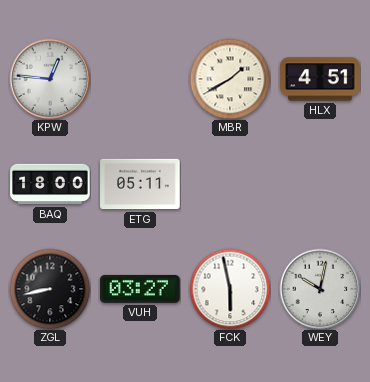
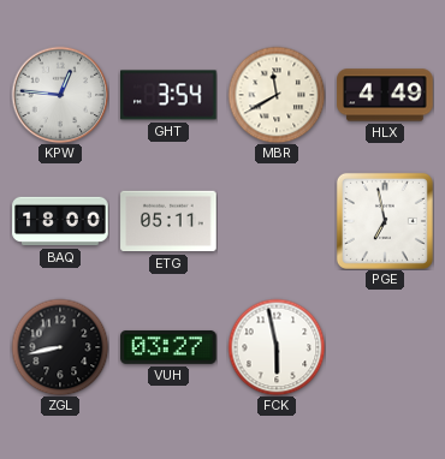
GHT: none -> 3:54
MBR: 1:40 -> 11:40
HLX: 4:51 -> 4:49
PGE: none -> 6:58
WEY: 10:02 -> none
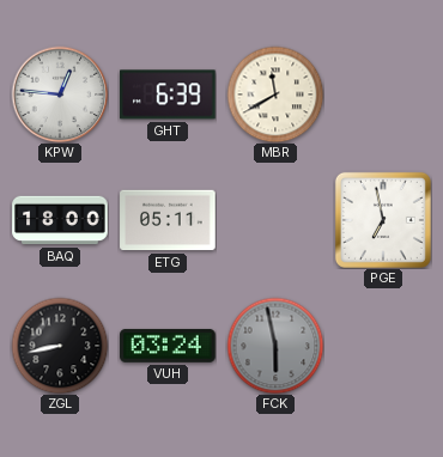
GHT: 3:54 -> 6:39
HLX: 4:49 -> none
VUH: 03:27 -> 03:24
FCK dial: white -> grey
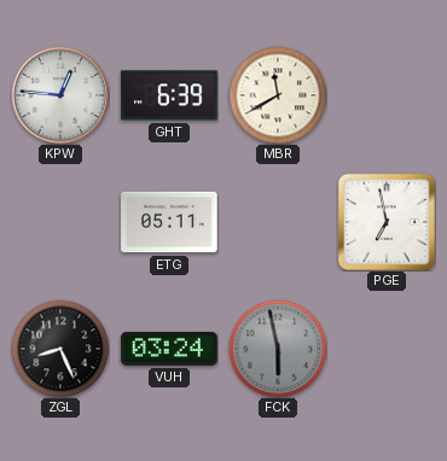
BAQ: 18:00 -> none
ZGL: 8:43 -> 8:26
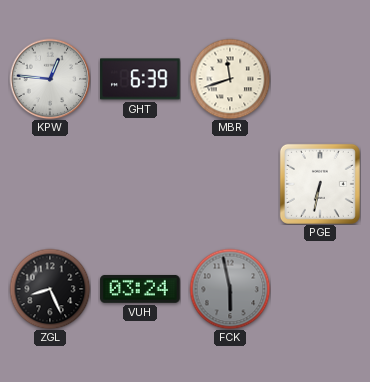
MBR: 11:40 -> 11:42
ETG: 05:11 -> none
PGE: 6:58 -> 6:32
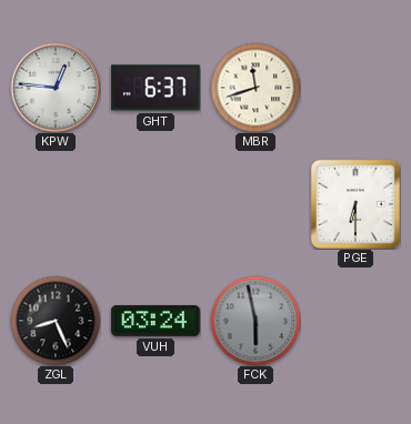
GHT: 6:39 -> 6:37
PGE: 6:32 -> 6:30
